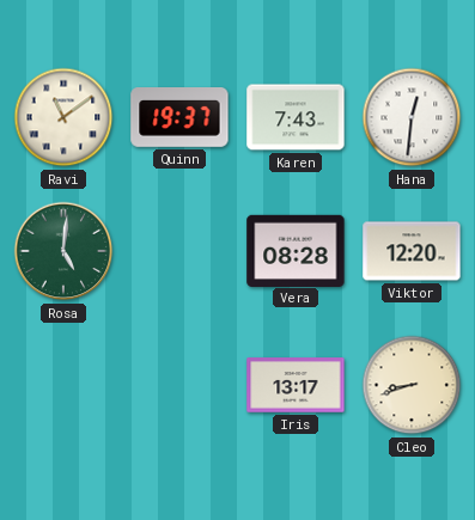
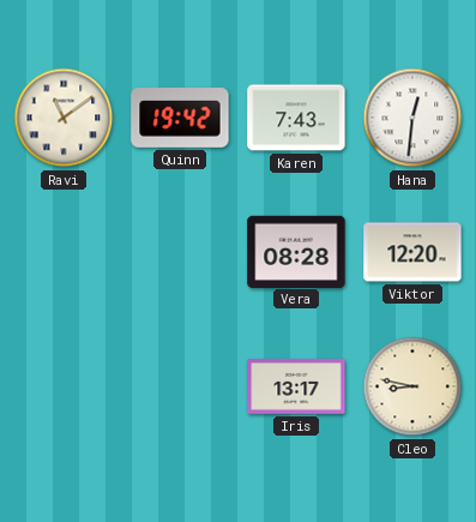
Quinn: 19:37 -> 19:42
Rosa: 5:01 -> none
Cleo: 8:42 -> 8:47
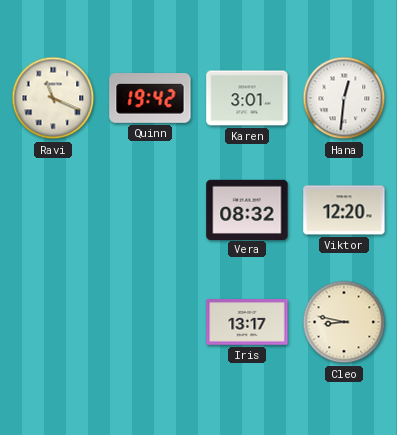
Ravi: 11:09 -> 11:19
Karen: 7:43 -> 3:01
Vera: 08:28 -> 08:32
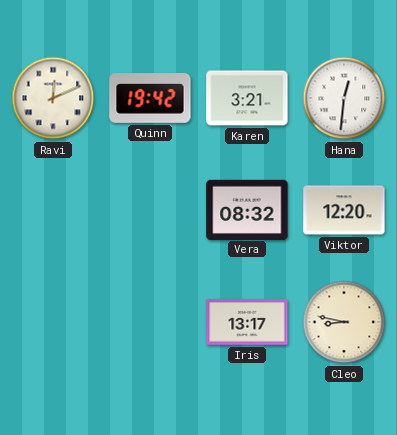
Ravi: 11:19 -> 12:11
Karen: 3:01 -> 3:21
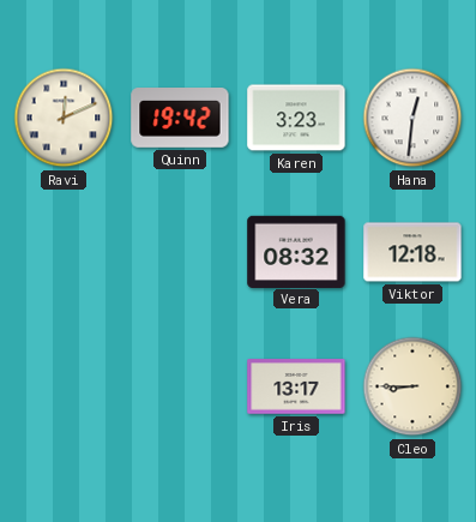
Karen: 3:21 -> 3:23
Viktor: 12:20 -> 12:18
Cleo: 8:47 -> 8:45
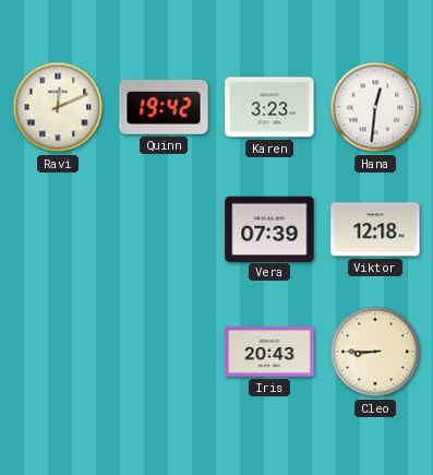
Vera: 08:32 -> 07:39
Iris: 13:17 -> 20:43
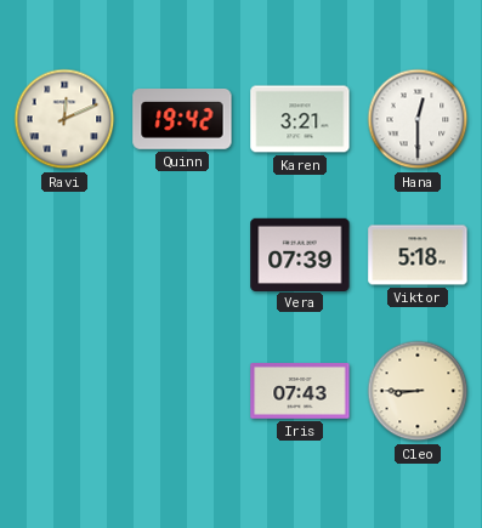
Karen: 3:23 -> 3:21
Hana: 12:31 -> 12:30
Viktor: 12:18 -> 5:18
Iris: 20:43 -> 07:43
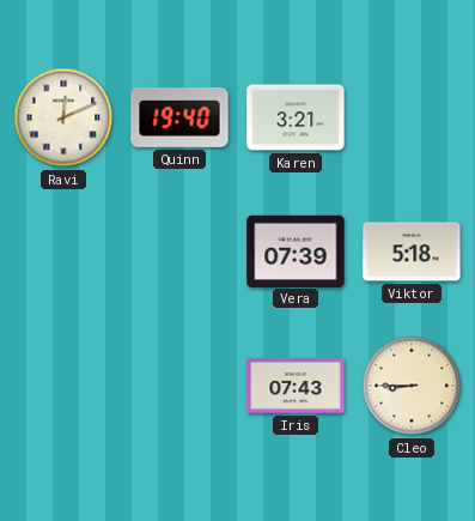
Quinn: 19:42 -> 19:40
Hana: 12:30 -> none
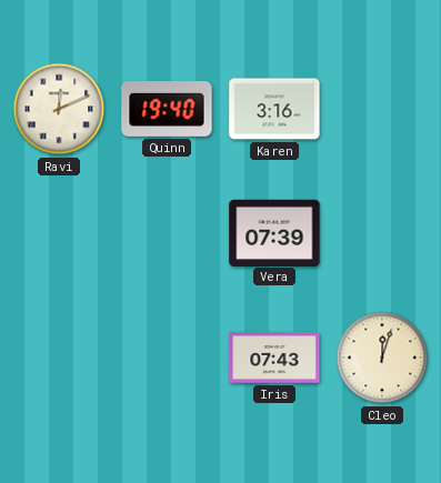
Karen: 3:21 -> 3:16
Viktor: 5:18 -> none
Cleo: 8:45 -> 12:03
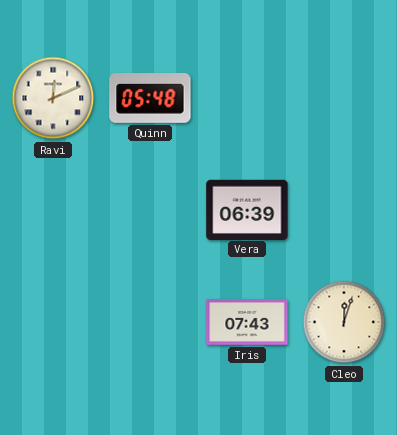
Quinn: 19:40 -> 05:48
Karen: 3:16 -> none
Vera: 07:39 -> 06:39
